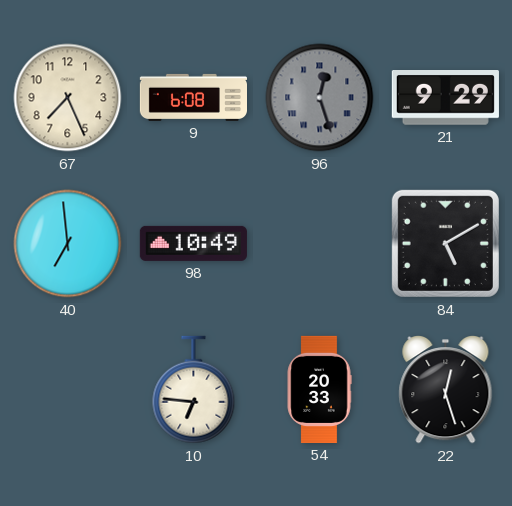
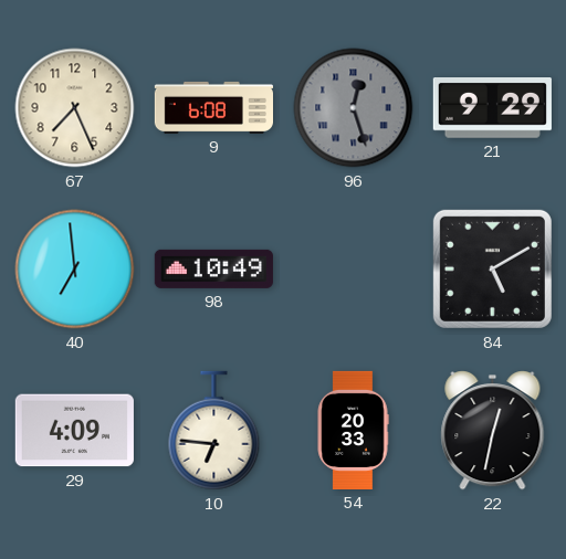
29: none -> 4:09
22: 12:27 -> 12:32
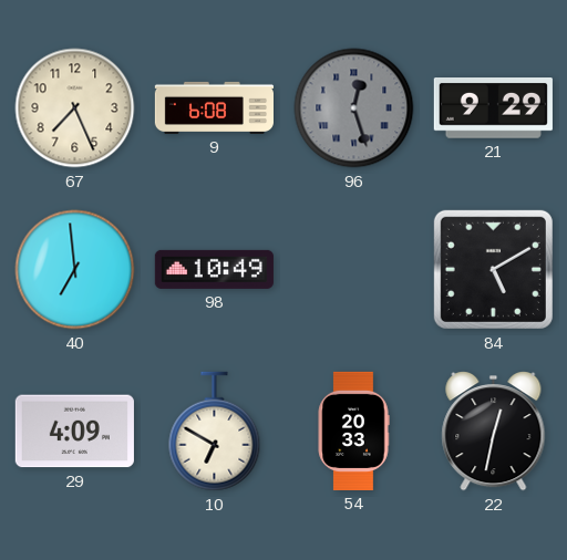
10: 6:46 -> 6:50
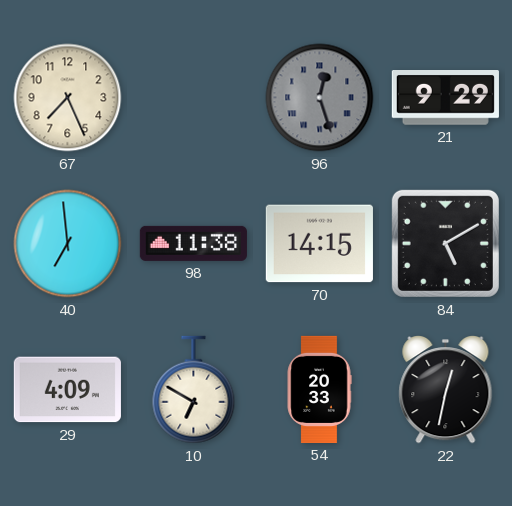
9: 6:08 -> none
98: 10:49 -> 11:38
70: none -> 14:15
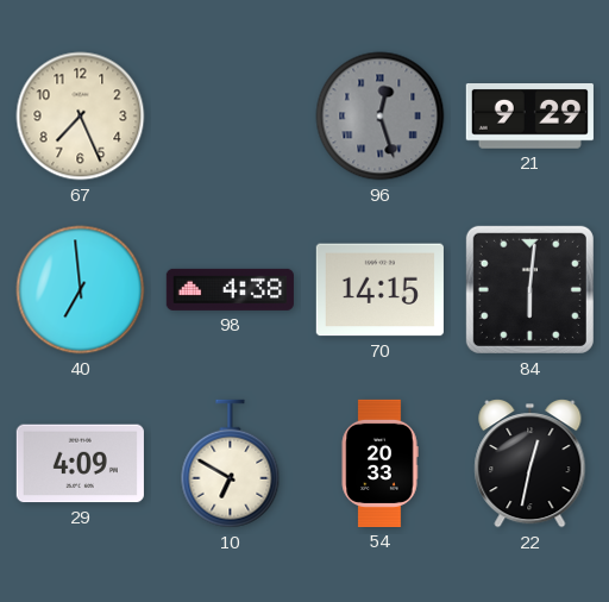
98: 11:38 -> 4:38
84: 5:10 -> 6:01
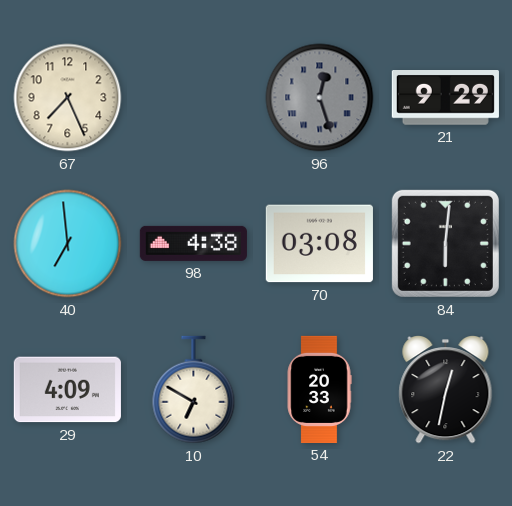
70: 14:15 -> 03:08
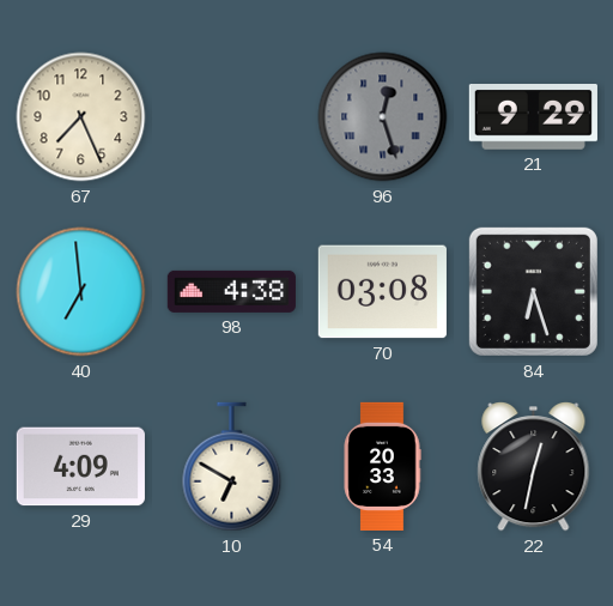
84: 6:01 -> 6:27
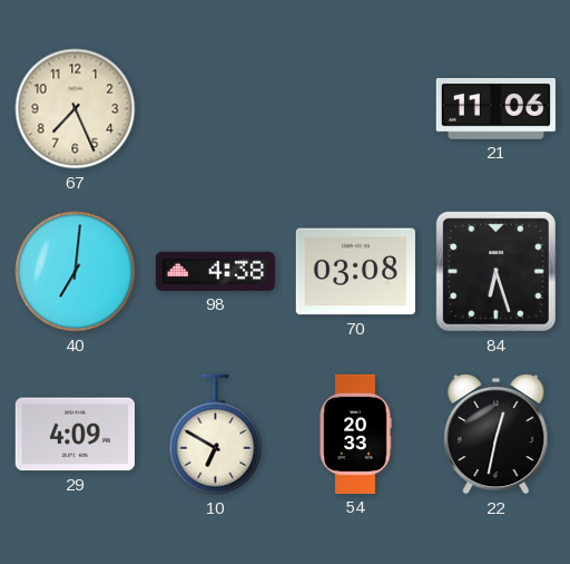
96: 12:27 -> none
21: 9:29 -> 11:06
40: 6:59 -> 7:01
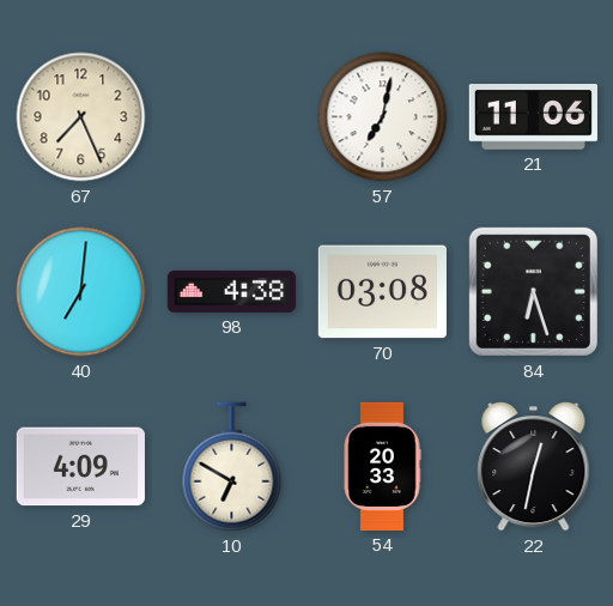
57: none -> 7:02
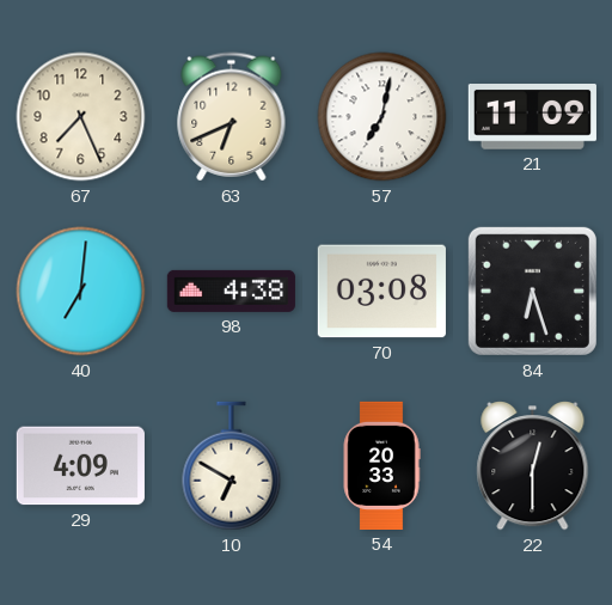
63: none -> 6:41
21: 11:06 -> 11:09
22: 12:32 -> 12:30
